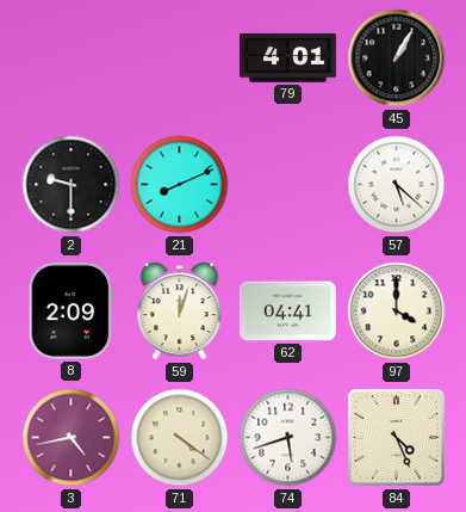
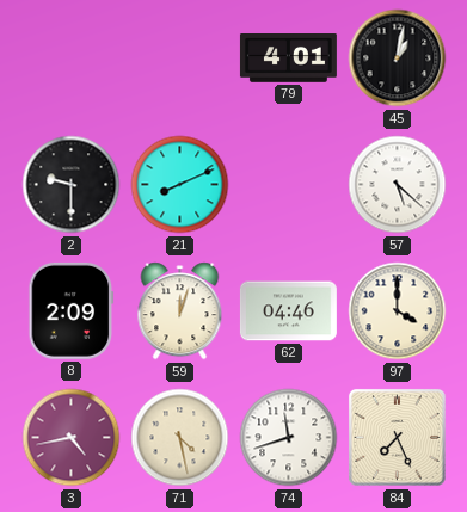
45: 1:05 -> 1:02
62: 04:41 -> 04:46
71: 4:21 -> 4:28
74: 5:42 -> 11:42
84: 4:26 -> 7:26
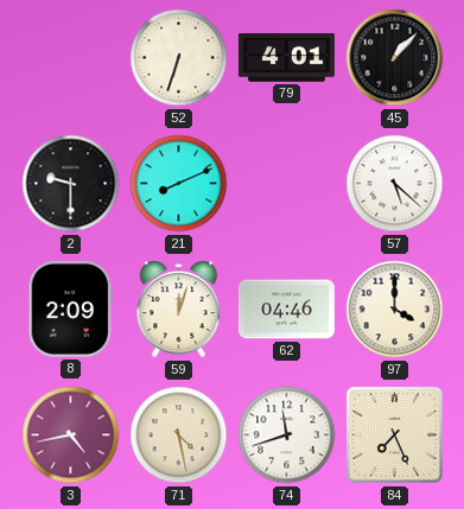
52: none -> 6:33
45: 1:02 -> 1:07
